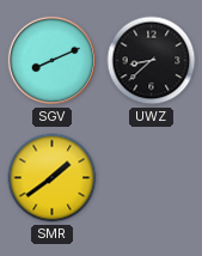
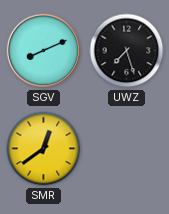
UWZ: 8:38 -> 7:27
SMR: 1:39 -> 12:39
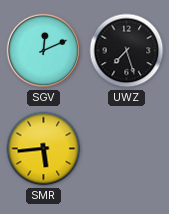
SGV: 8:11 -> 12:11
SMR: 12:39 -> 5:44
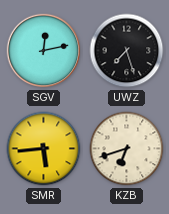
SGV: 12:11 -> 12:13
KZB: none -> 6:42
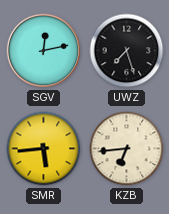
KZB: 6:42 -> 6:44
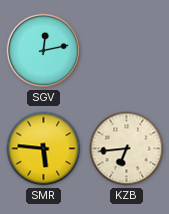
UWZ: 7:27 -> none
SMR: 5:44 -> 5:46
